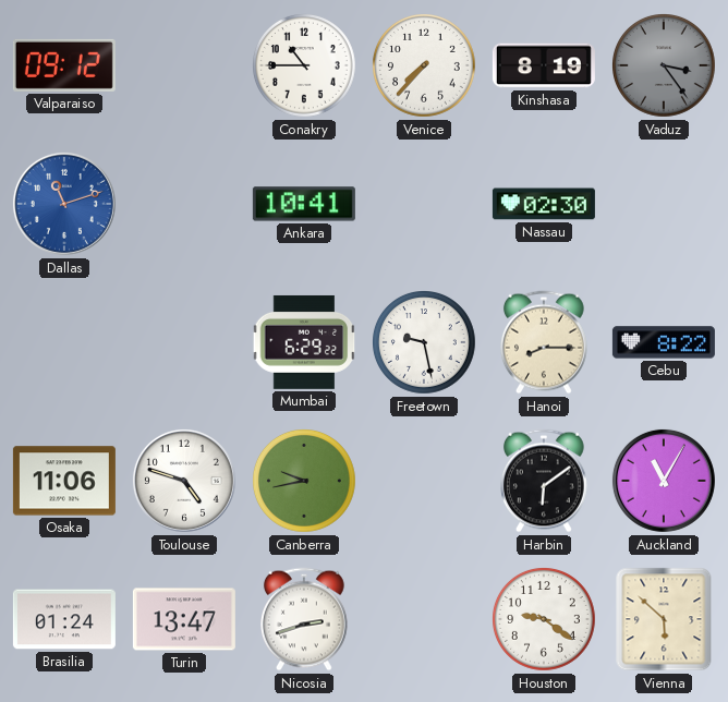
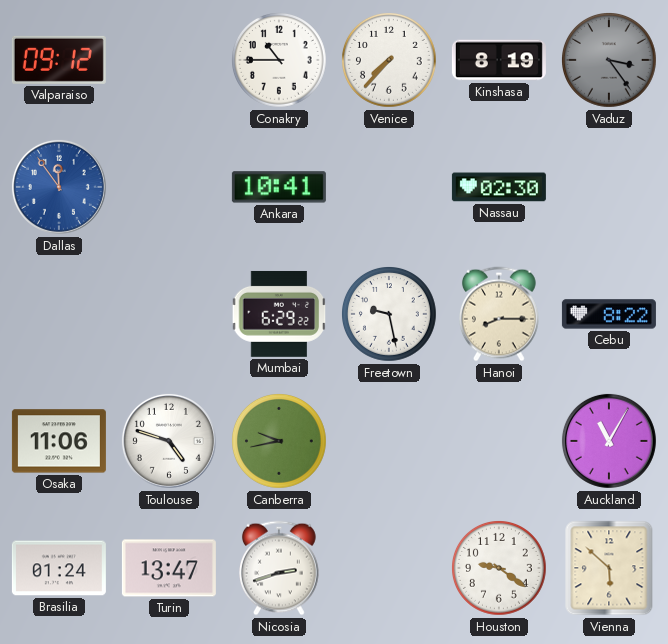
Dallas: 11:12 -> 11:54
Harbin: 6:09 -> none
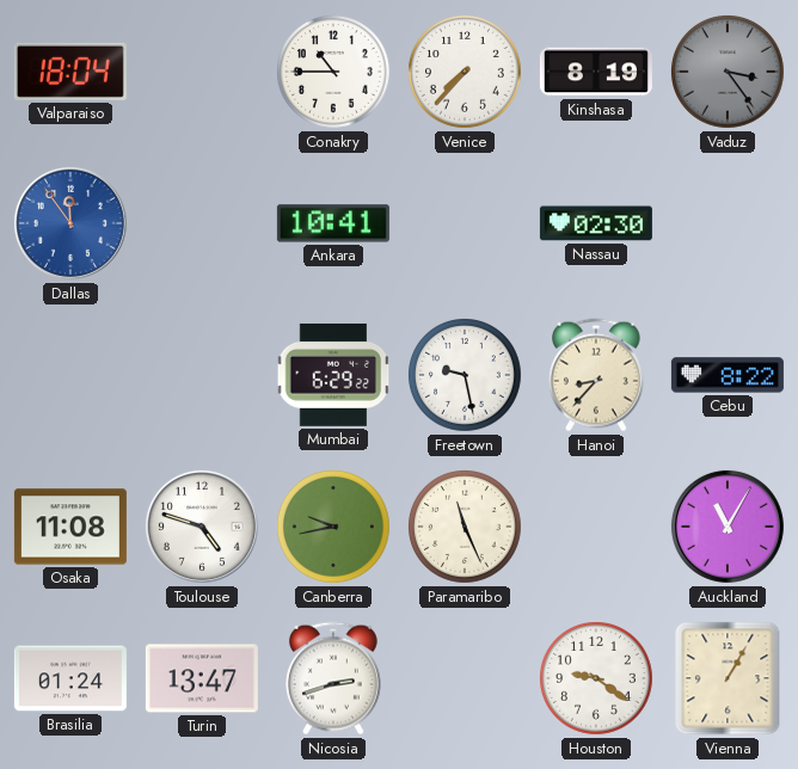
Valparaiso: 09:12 -> 18:04
Hanoi: 8:15 -> 8:37
Osaka: 11:06 -> 11:08
Paramaribo: none -> 11:26
Vienna: 5:52 -> 1:05
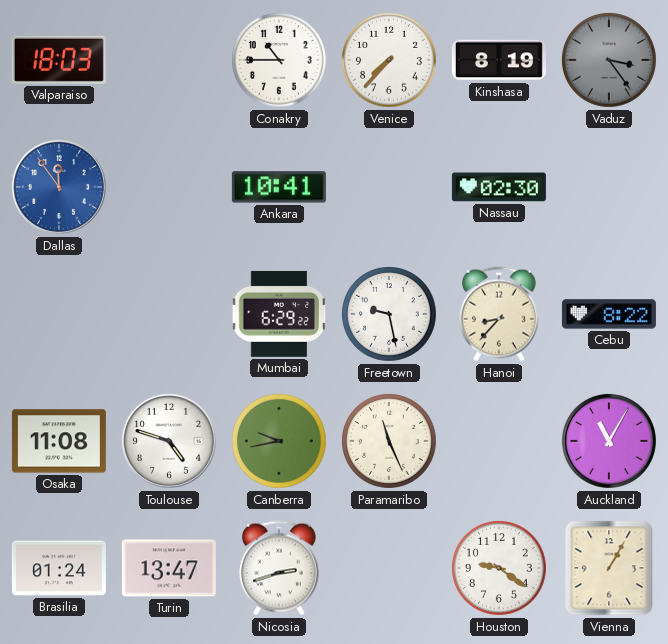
Valparaiso: 18:04 -> 18:03
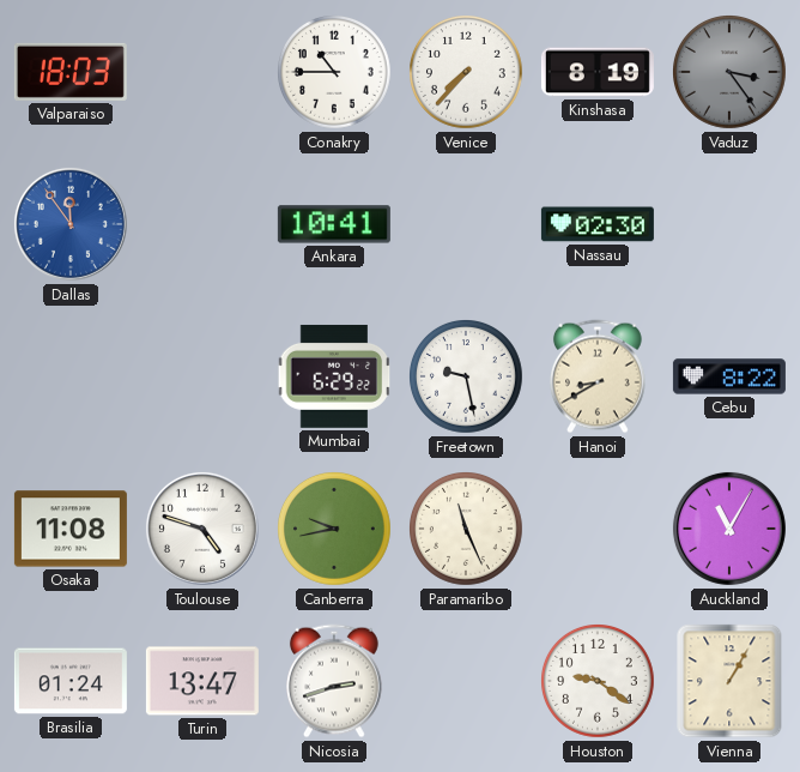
Hanoi: 8:37 -> 8:40
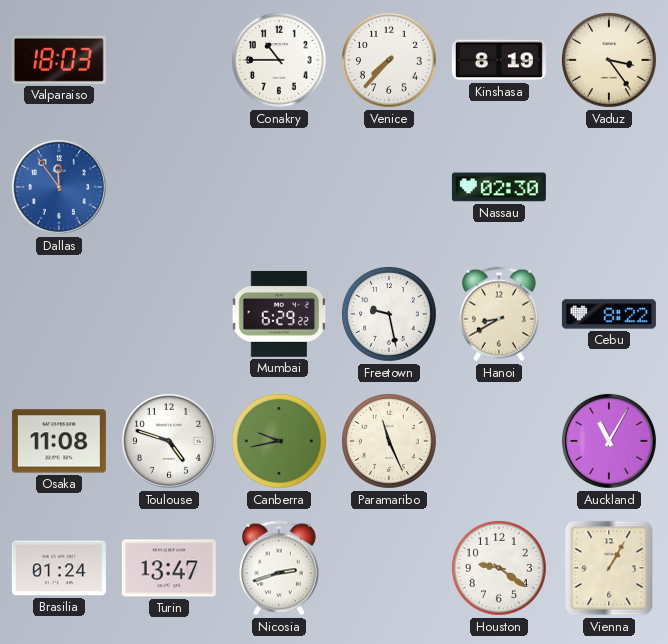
Vaduz dial: grey -> cream
Ankara: 10:41 -> none
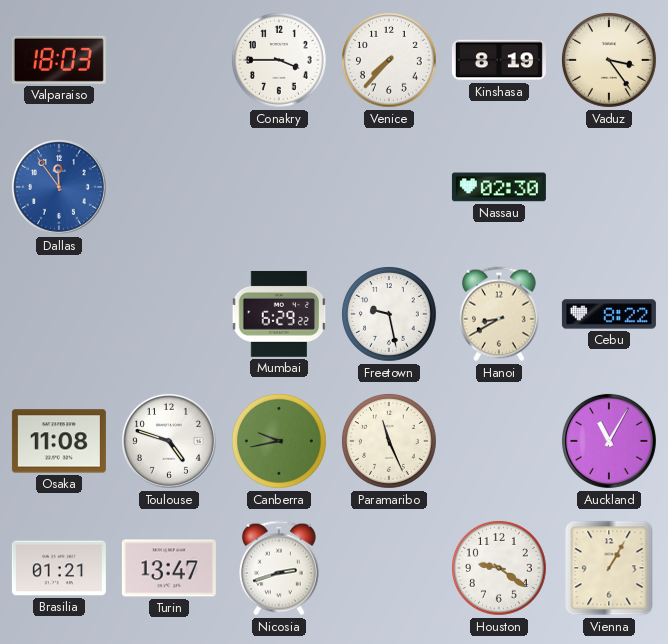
Conakry: 10:45 -> 3:45
Brasilia: 01:24 -> 01:21
